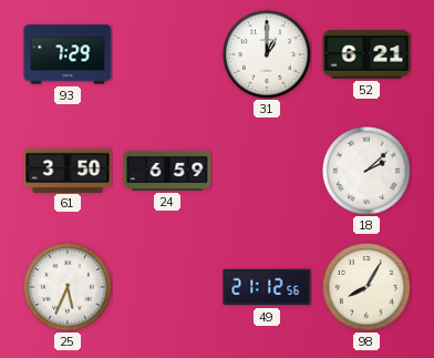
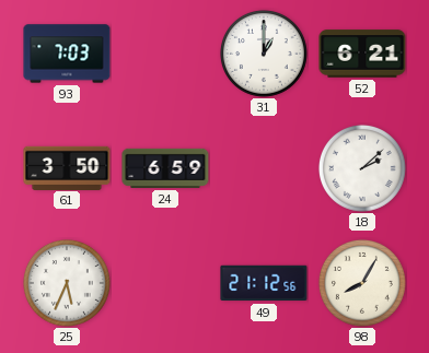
93: 7:29 -> 7:03
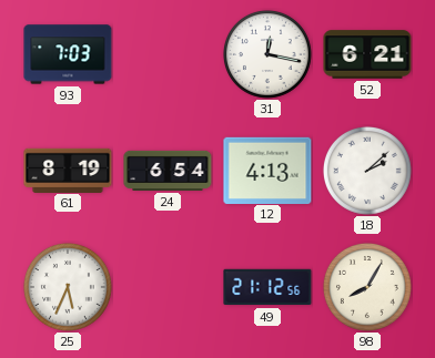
31: 1:00 -> 12:17
61: 3:50 -> 8:19
24: 6:59 -> 6:54
12: none -> 4:13
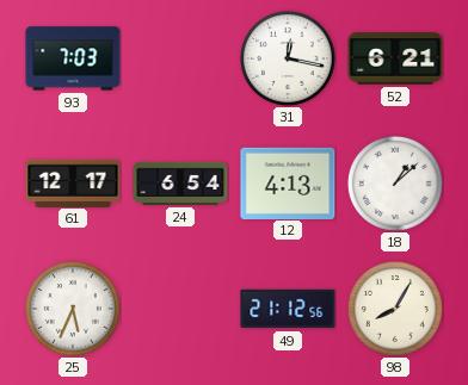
61: 8:19 -> 12:17
18: 2:08 -> 1:08
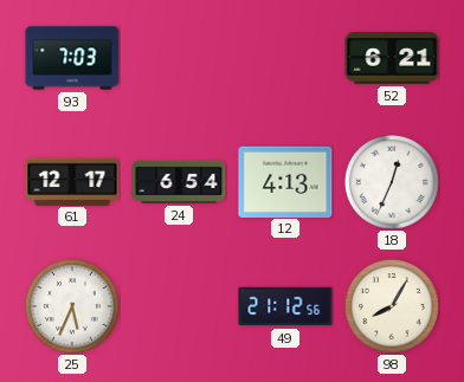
31: 12:17 -> none
18: 1:08 -> 12:34
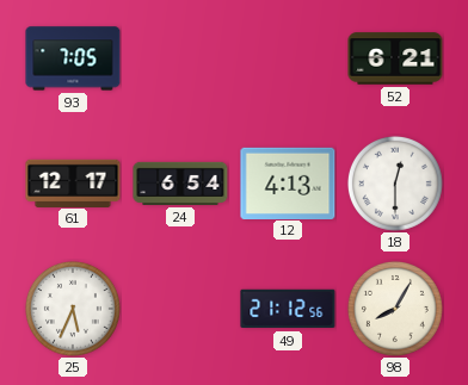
93: 7:03 -> 7:05
18: 12:34 -> 12:30
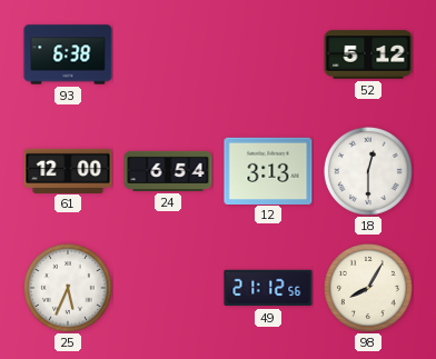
93: 7:05 -> 6:38
52: 6:21 -> 5:12
61: 12:17 -> 12:00
12: 4:13 -> 3:13
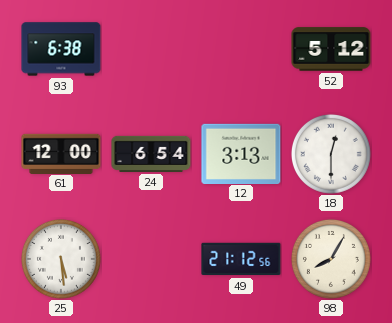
25: 5:34 -> 5:29
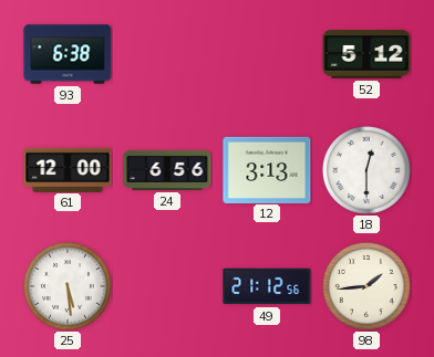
24: 6:54 -> 6:56
98: 8:05 -> 1:44
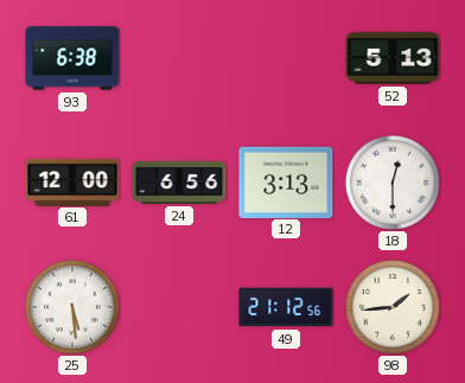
52: 5:12 -> 5:13
